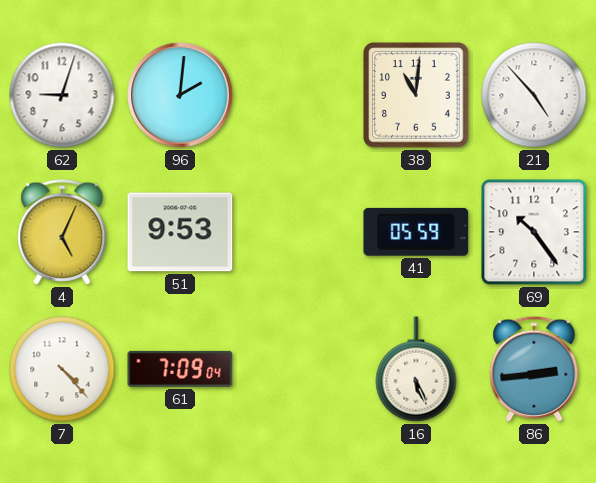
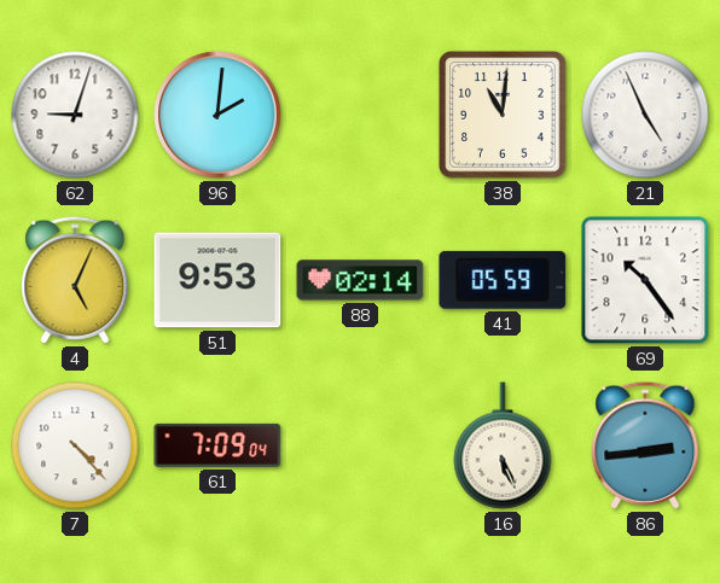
21: 4:53 -> 4:56
88: none -> 02:14
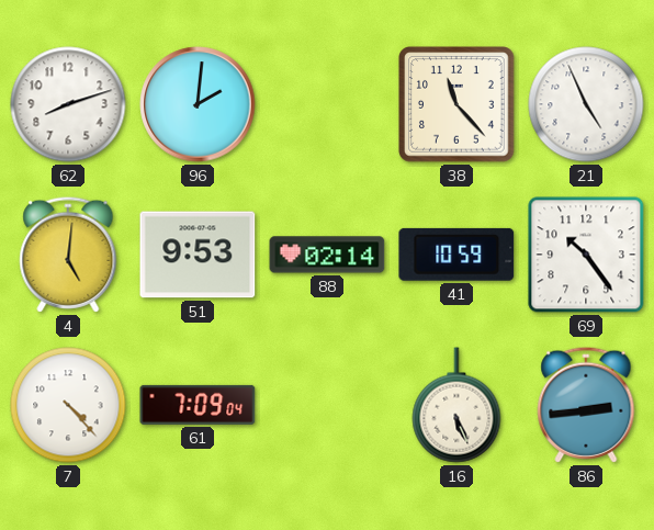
62: 9:03 -> 8:12
38: 11:01 -> 11:23
4: 5:04 -> 5:01
41: 05:59 -> 10:59
